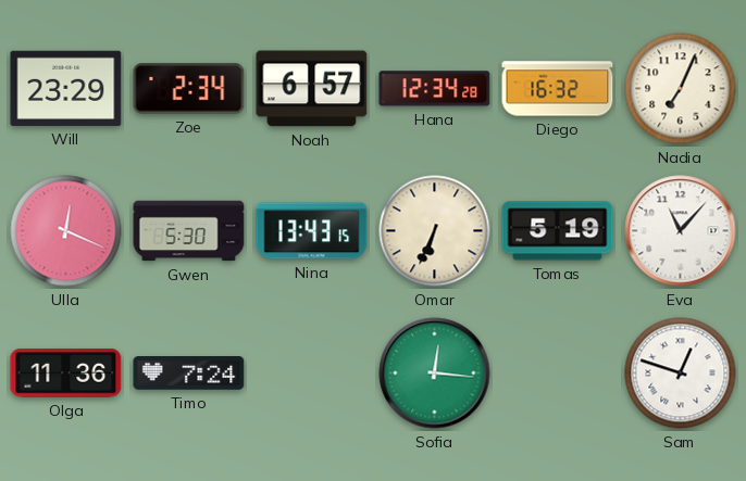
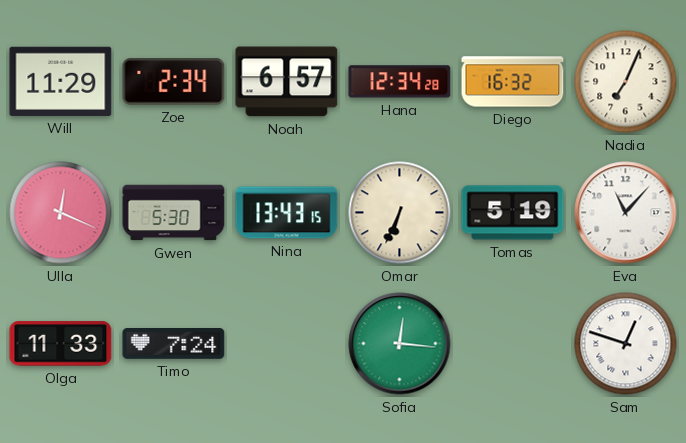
Will: 23:29 -> 11:29
Olga: 11:36 -> 11:33
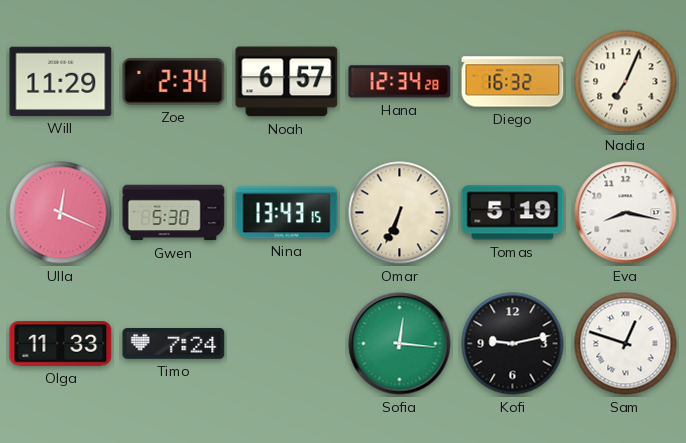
Eva: 11:07 -> 8:17
Kofi: none -> 9:13
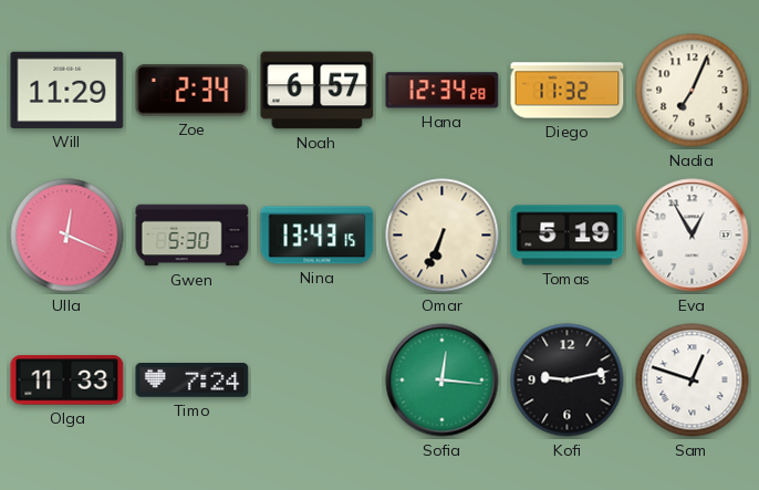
Diego: 16:32 -> 11:32
Eva: 8:17 -> 12:55
